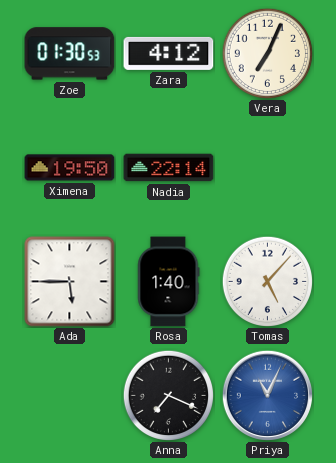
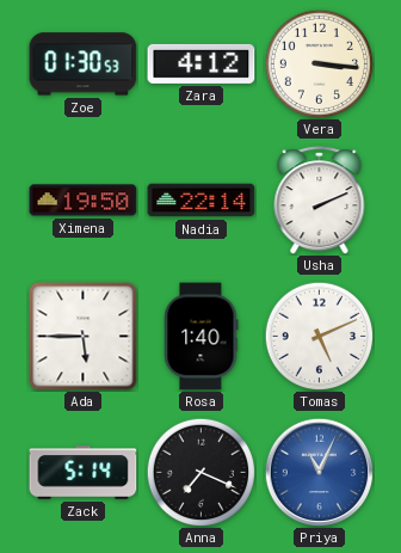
Vera: 7:04 -> 3:16
Usha: none -> 2:11
Tomas: 5:07 -> 5:11
Zack: none -> 5:14
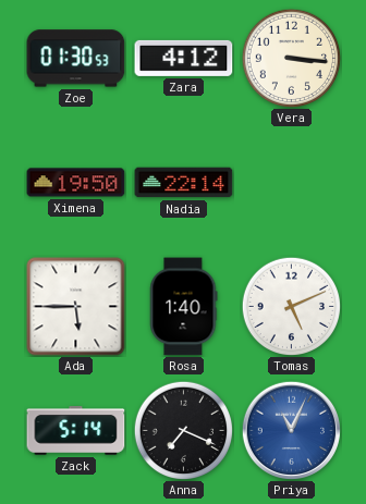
Usha: 2:11 -> none
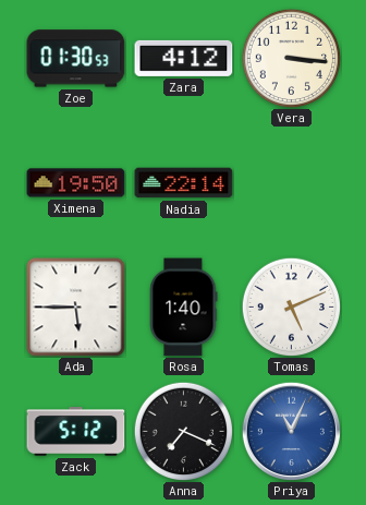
Zack: 5:14 -> 5:12
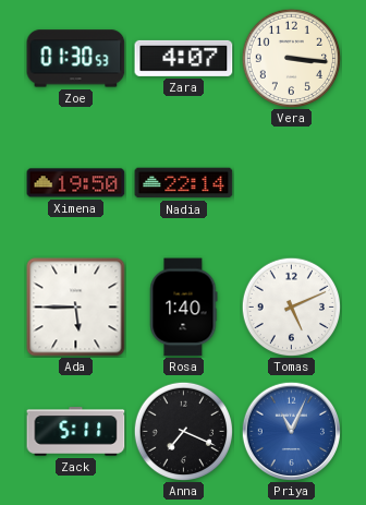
Zara: 4:12 -> 4:07
Zack: 5:12 -> 5:11
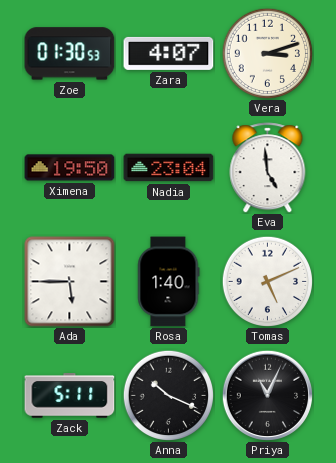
Vera: 3:16 -> 3:12
Nadia: 22:14 -> 23:04
Eva: none -> 4:59
Anna: 7:19 -> 10:19
Priya dial: blue -> black
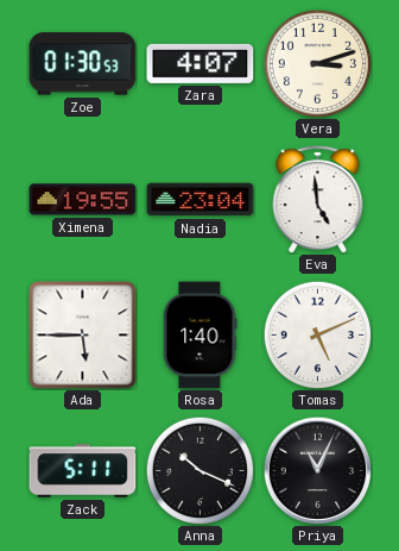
Ximena: 19:50 -> 19:55
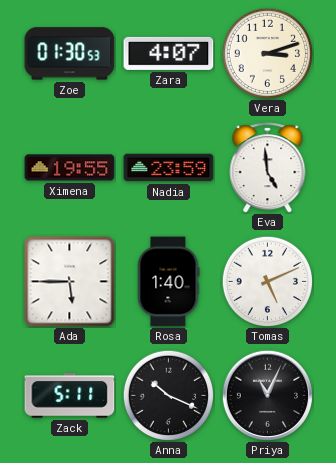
Nadia: 23:04 -> 23:59
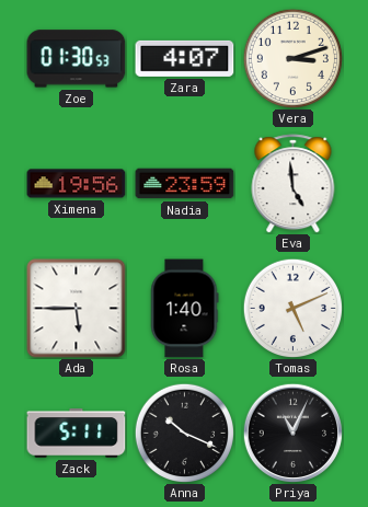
Ximena: 19:55 -> 19:56
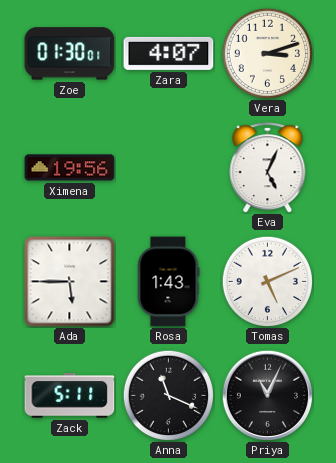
Zoe: 01:30:53 -> 01:30:01
Nadia: 23:59 -> none
Eva: 4:59 -> 5:04
Rosa: 1:40 -> 1:43
Anna: 10:19 -> 11:19
